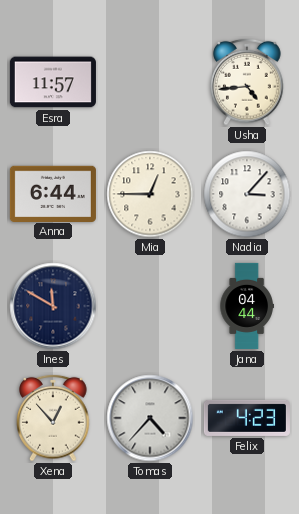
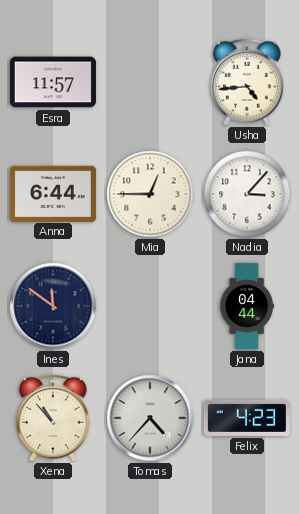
Ines: 11:50 -> 11:51
Xena: 12:53 -> 10:53
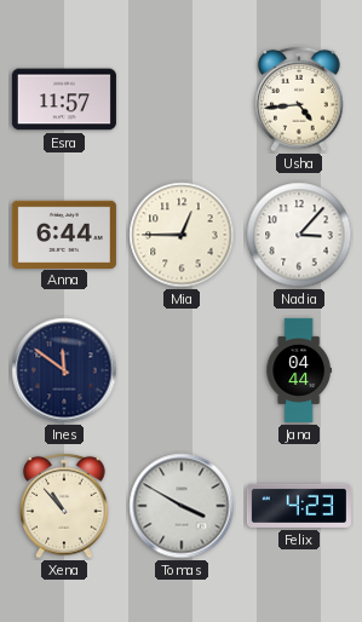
Tomas: 4:37 -> 3:50
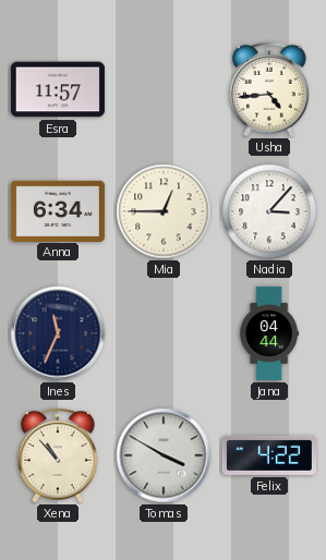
Anna: 6:44 -> 6:34
Ines: 11:51 -> 11:34
Felix: 4:23 -> 4:22
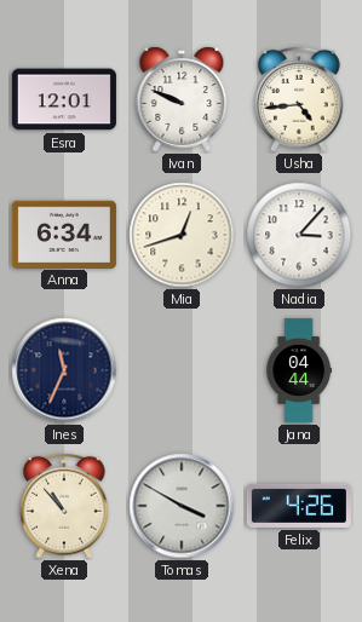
Esra: 11:57 -> 12:01
Ivan: none -> 9:49
Mia: 12:45 -> 12:42
Felix: 4:22 -> 4:26
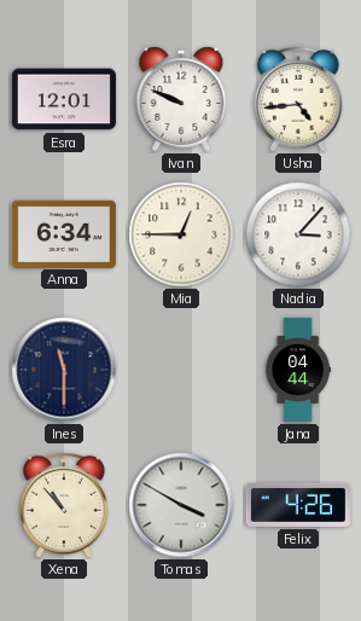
Mia: 12:42 -> 12:45
Ines: 11:34 -> 11:30
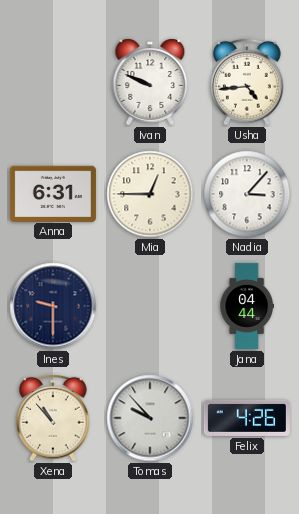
Esra: 12:01 -> none
Anna: 6:34 -> 6:31
Ines: 11:30 -> 9:30
Tomas: 3:50 -> 9:53
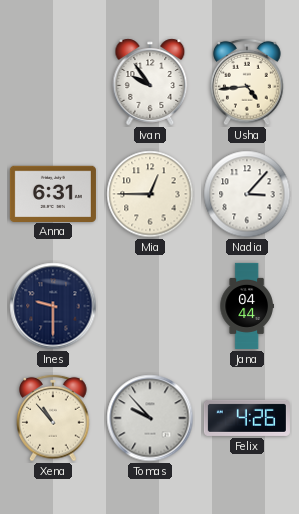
Ivan: 9:49 -> 9:54
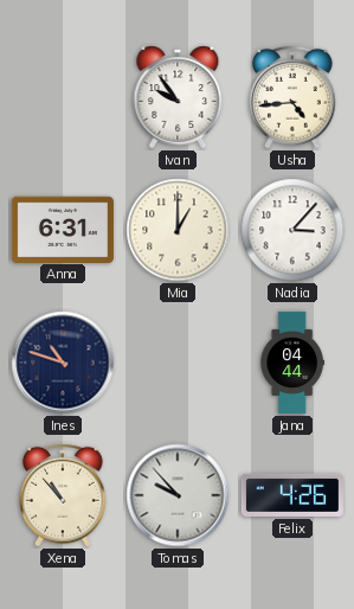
Mia: 12:45 -> 1:00
Ines: 9:30 -> 10:48
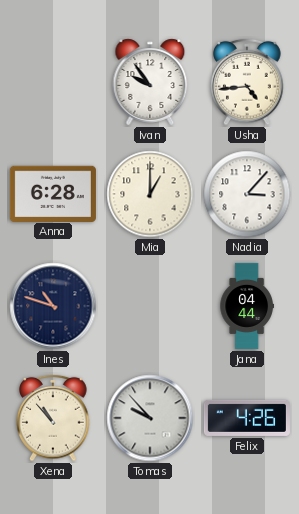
Anna: 6:31 -> 6:28
